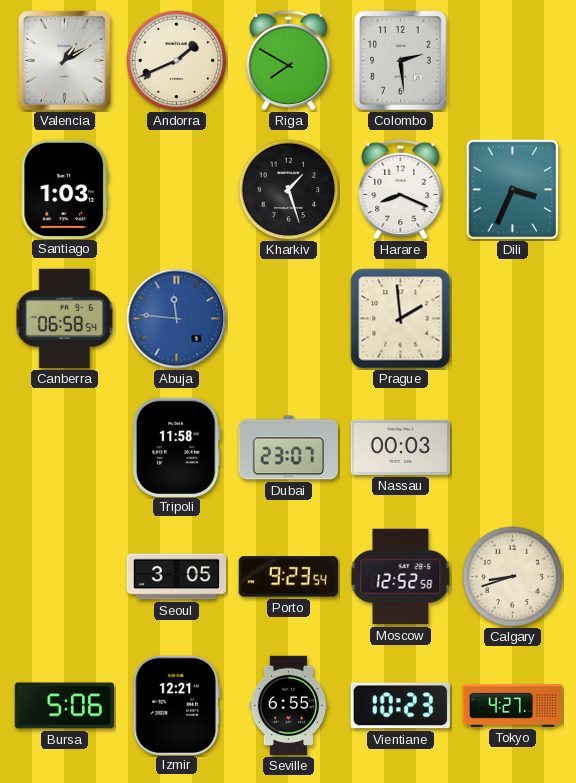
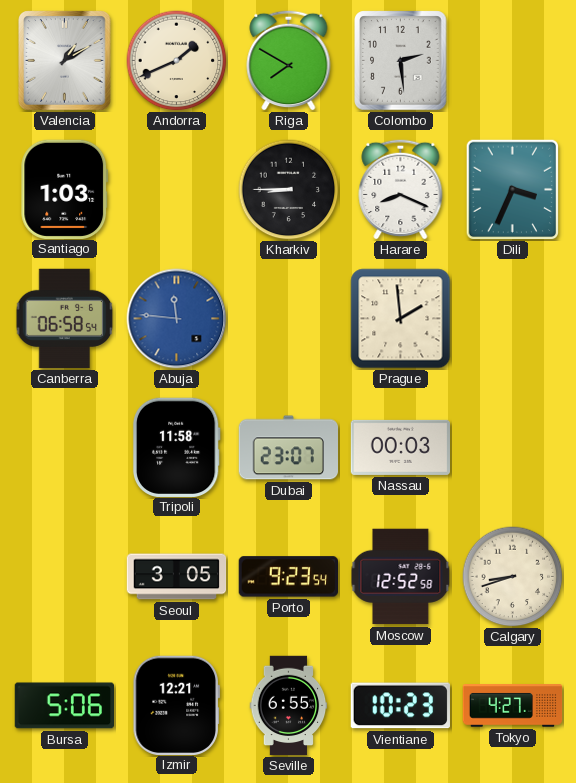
Kharkiv: 1:27 -> 8:45
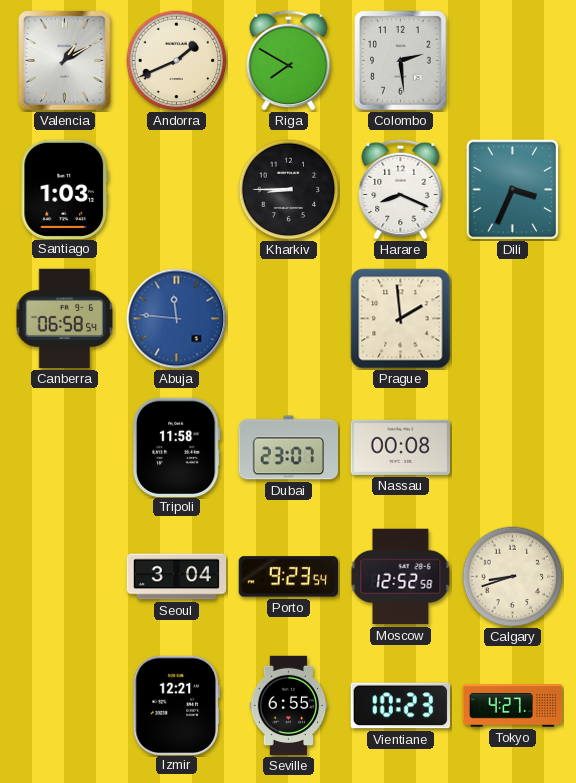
Nassau: 00:03 -> 00:08
Seoul: 3:05 -> 3:04
Bursa: 5:06 -> none
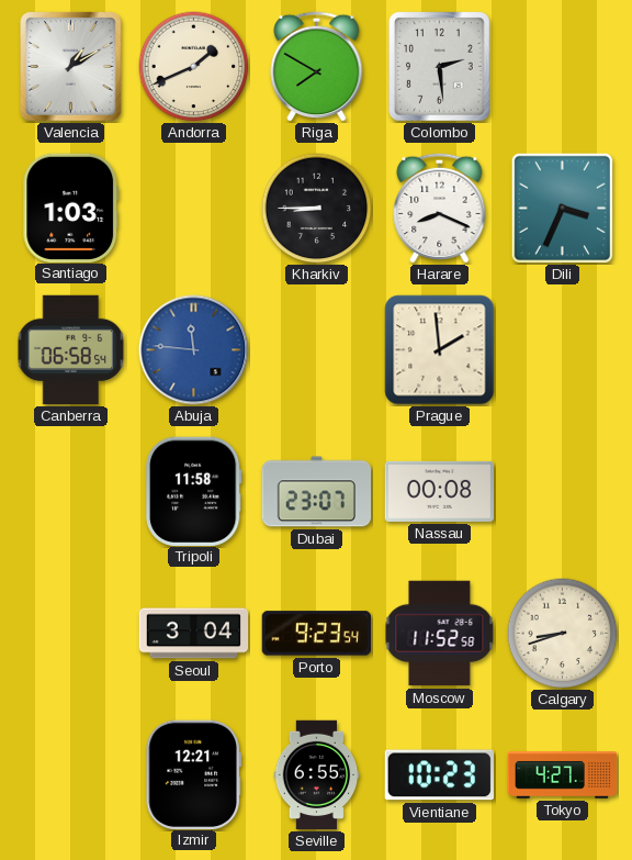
Moscow: 12:52 -> 11:52
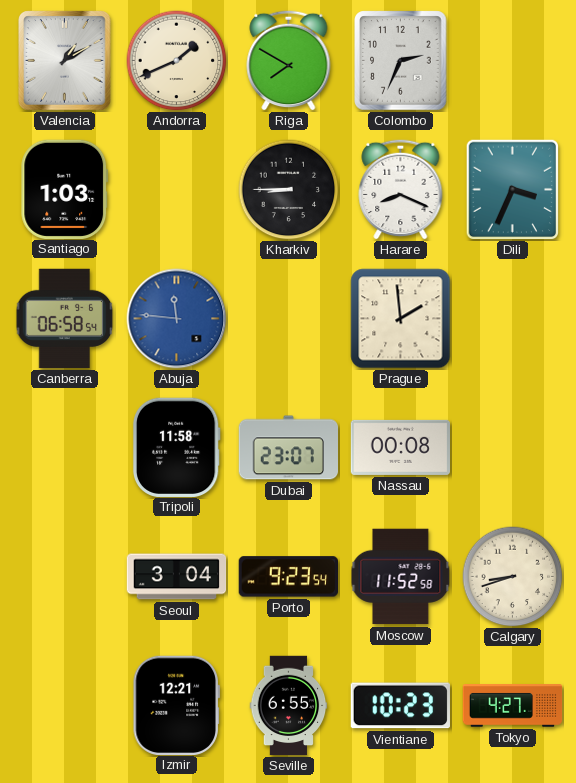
Colombo: 2:29 -> 2:34
